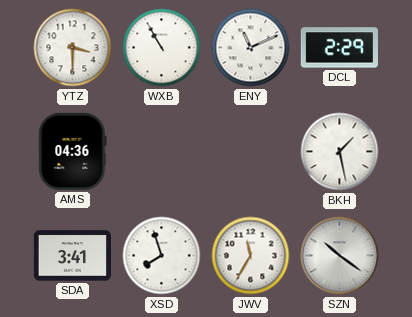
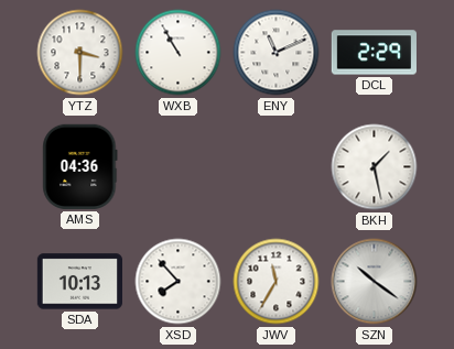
SDA: 3:41 -> 10:13
XSD: 7:57 -> 7:53
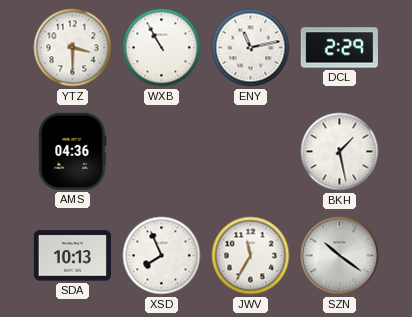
ENY: 11:11 -> 11:13
XSD: 7:53 -> 7:56
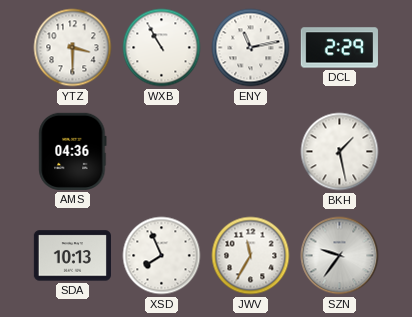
SZN: 10:21 -> 9:36
